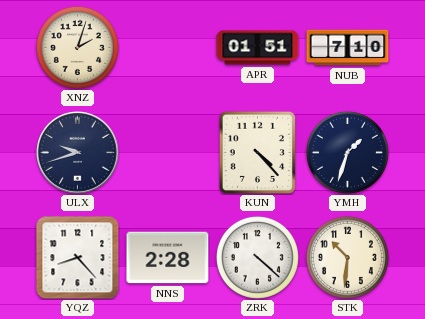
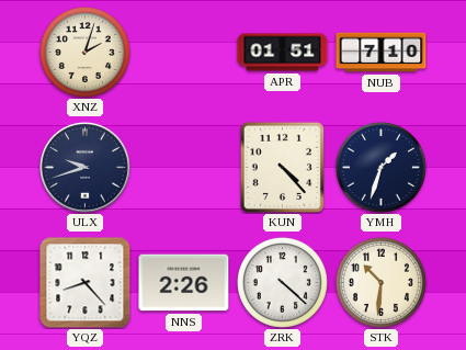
NNS: 2:28 -> 2:26
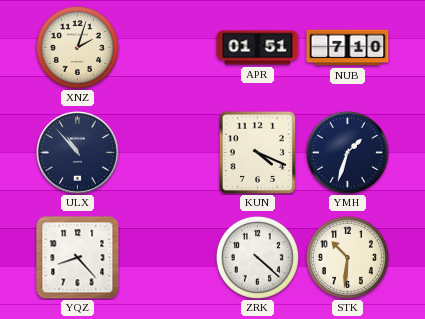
ULX: 9:42 -> 10:53
KUN: 4:23 -> 4:19
NNS: 2:26 -> none
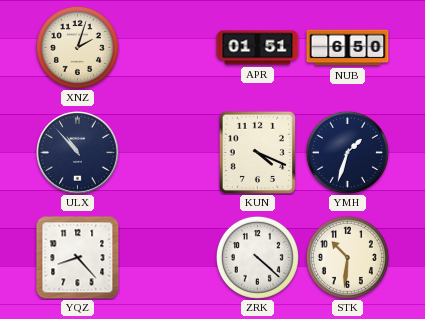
NUB: 7:10 -> 6:50
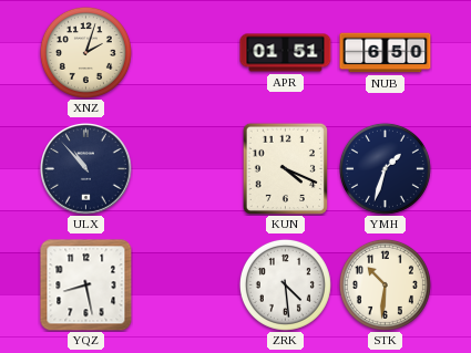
YQZ: 8:23 -> 8:28
ZRK: 4:22 -> 4:29
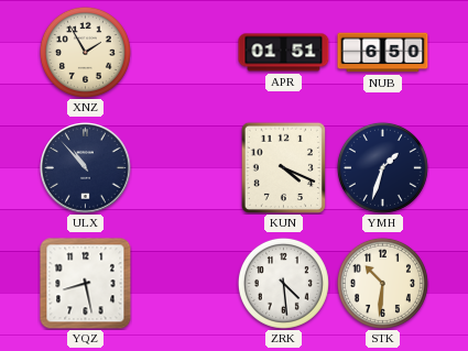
XNZ: 2:03 -> 1:55
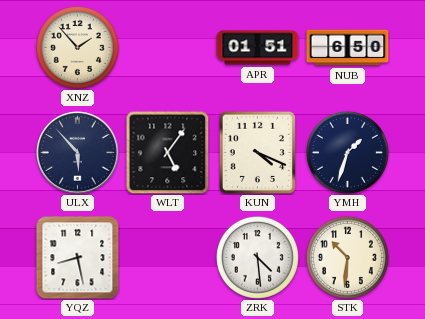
XNZ: 1:55 -> 1:53
ULX: 10:53 -> 5:53
WLT: none -> 5:06
